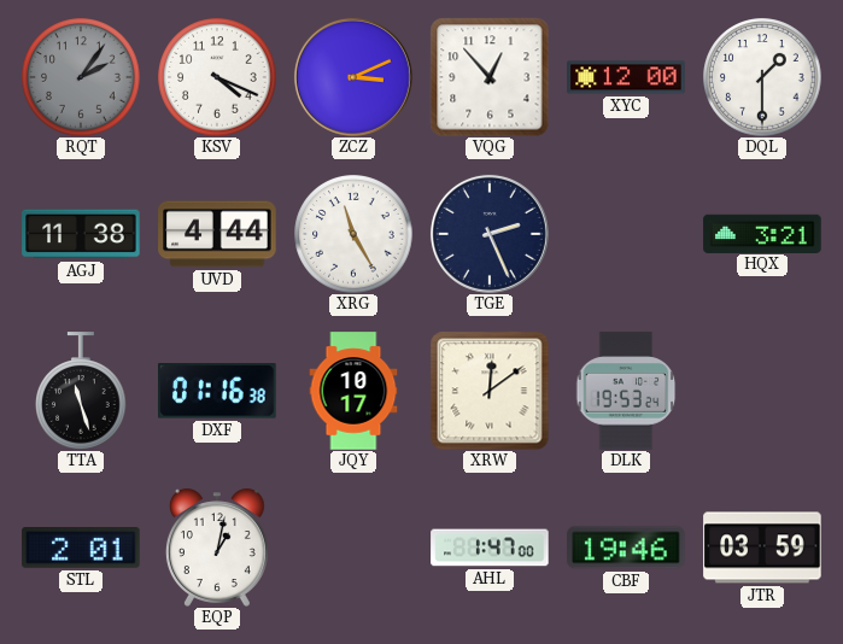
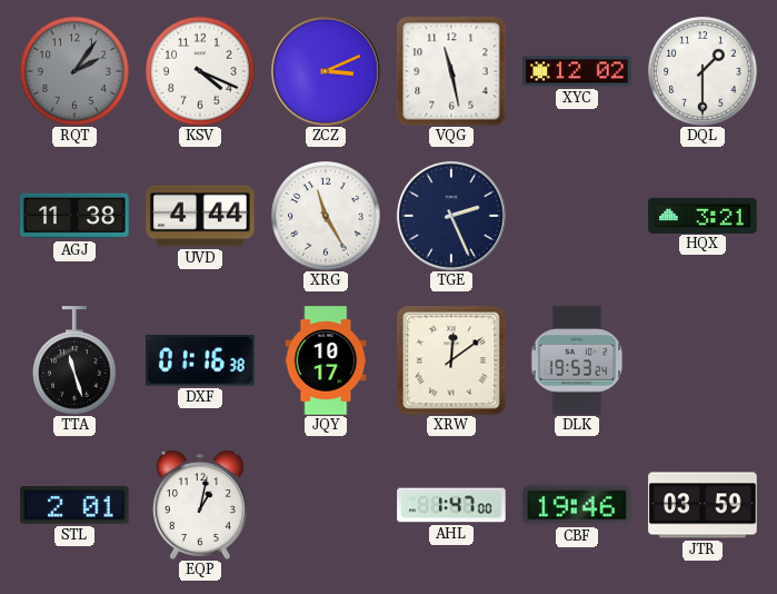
VQG: 12:53 -> 11:28
XYC: 12:00 -> 12:02
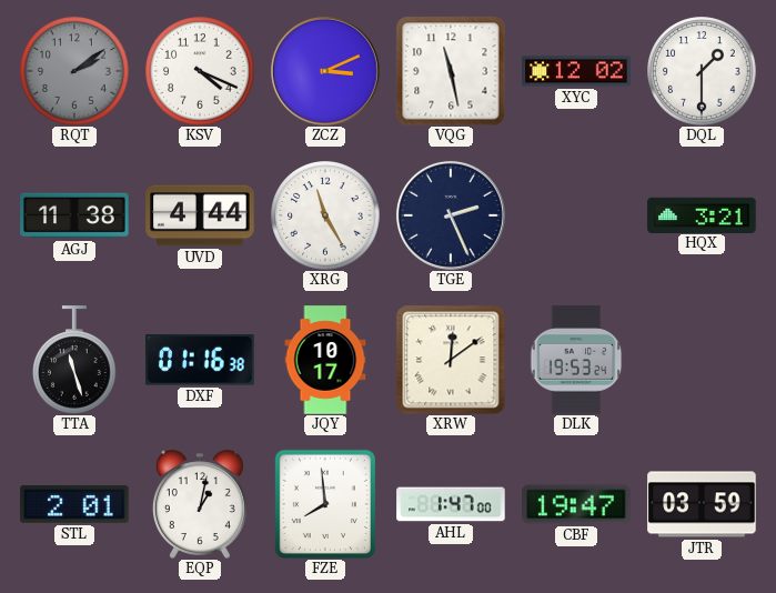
RQT: 2:06 -> 2:09
FZE: none -> 7:59
CBF: 19:46 -> 19:47
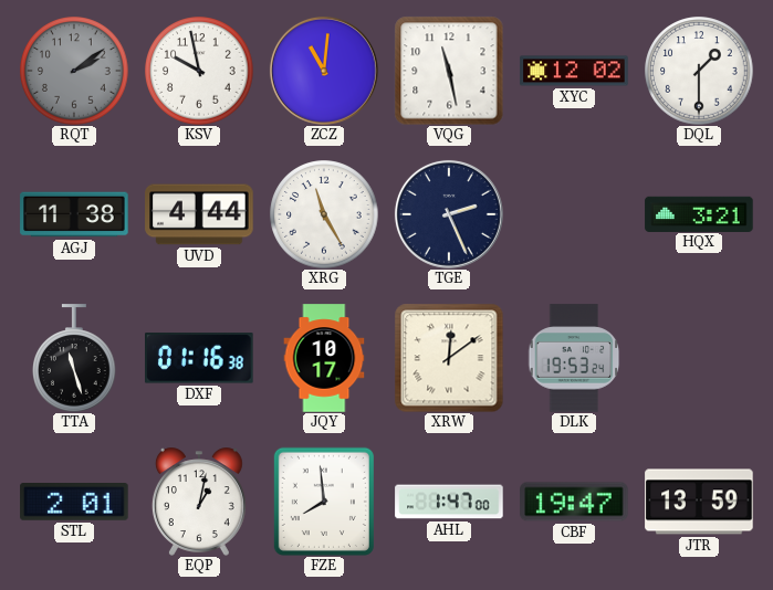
KSV: 4:19 -> 9:58
ZCZ: 3:11 -> 11:01
JTR: 03:59 -> 13:59
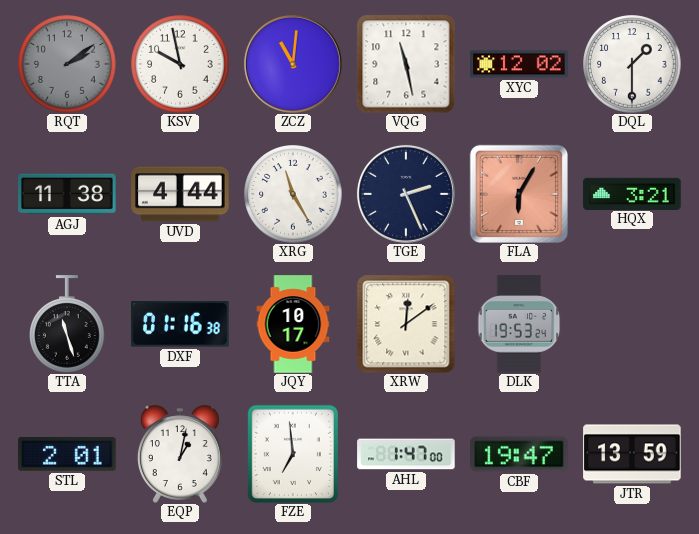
FLA: none -> 6:05
FZE: 7:59 -> 6:59
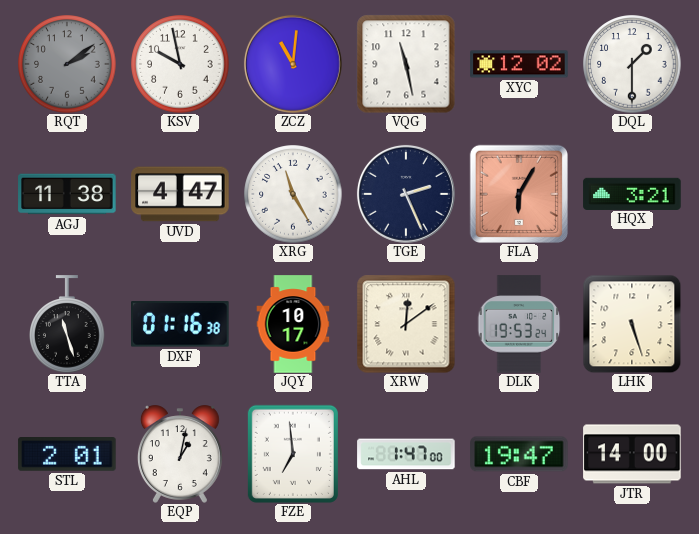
UVD: 4:44 -> 4:47
LHK: none -> 5:27
JTR: 13:59 -> 14:00
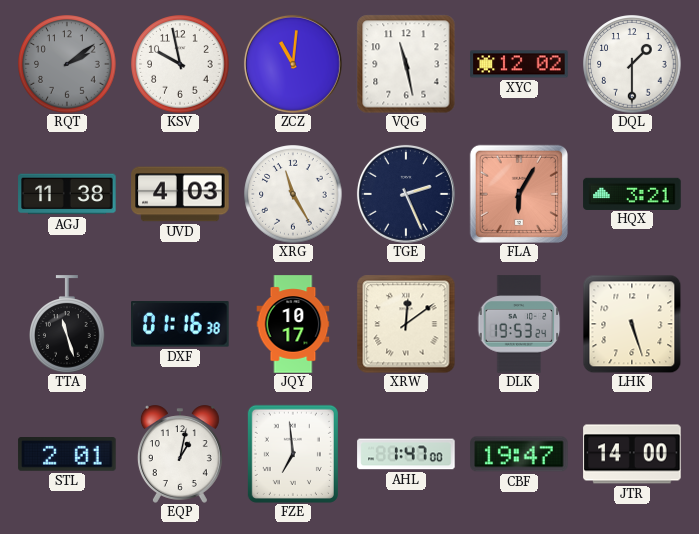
UVD: 4:47 -> 4:03
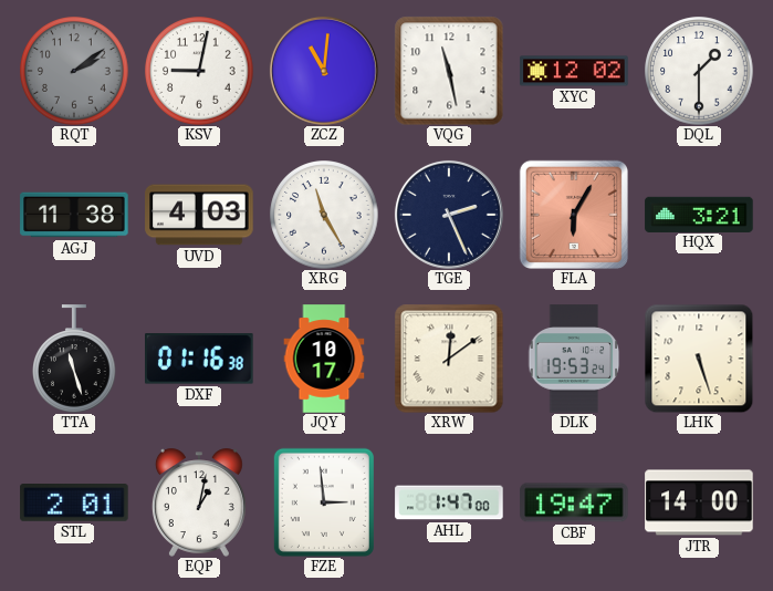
KSV: 9:58 -> 9:02
FZE: 6:59 -> 2:59
